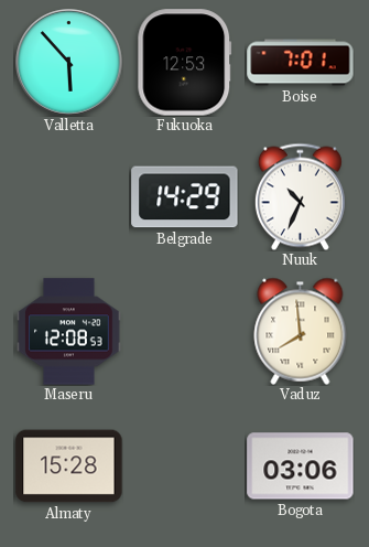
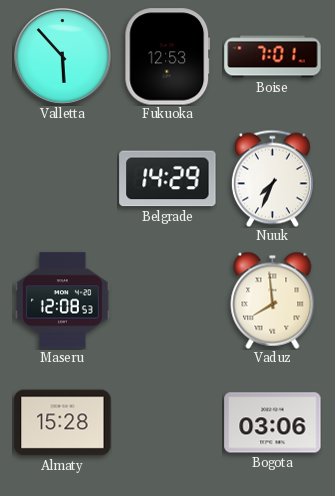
Nuuk: 10:34 -> 7:34
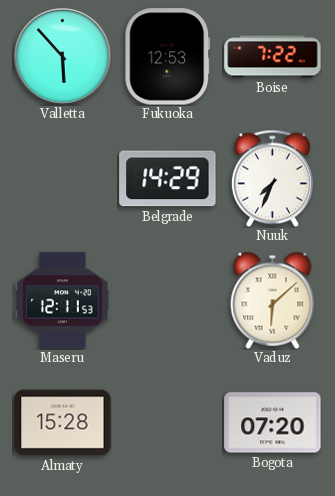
Boise: 7:01 -> 7:22
Maseru: 12:08 -> 12:11
Vaduz: 7:59 -> 6:08
Bogota: 03:06 -> 07:20
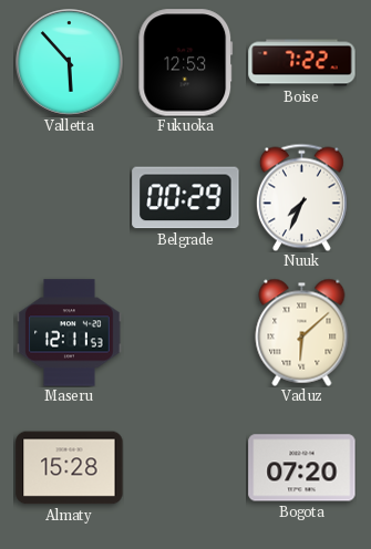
Belgrade: 14:29 -> 00:29
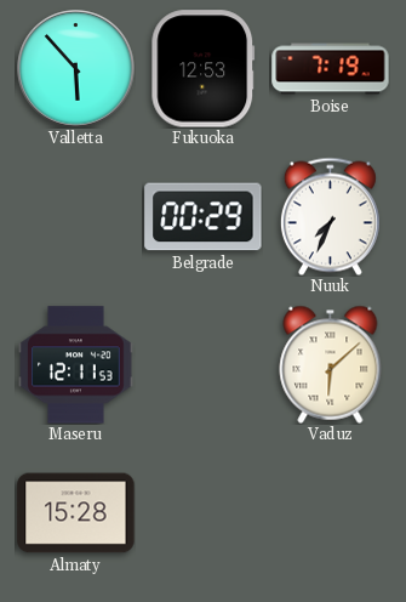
Boise: 7:22 -> 7:19
Bogota: 07:20 -> none
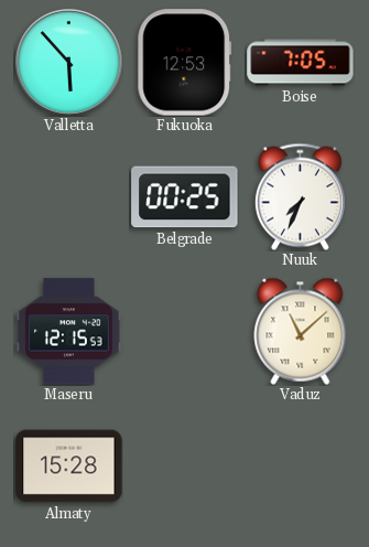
Boise: 7:19 -> 7:05
Belgrade: 00:29 -> 00:25
Maseru: 12:11 -> 12:15
Vaduz: 6:08 -> 11:08
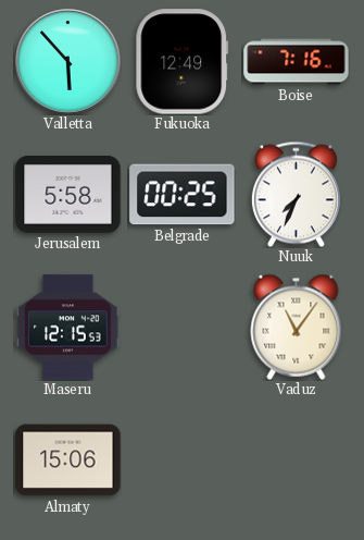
Fukuoka: 12:53 -> 12:49
Boise: 7:05 -> 7:16
Jerusalem: none -> 5:58
Vaduz: 11:08 -> 11:06
Almaty: 15:28 -> 15:06
